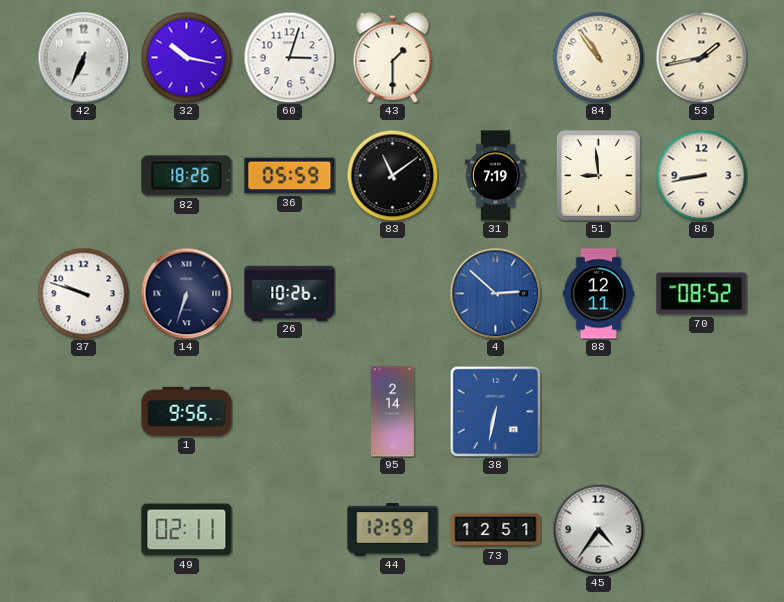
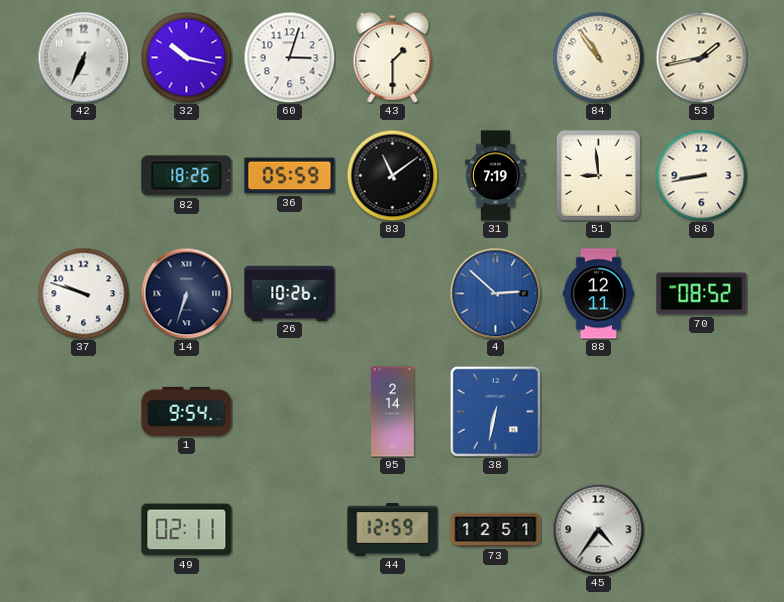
1: 9:56 -> 9:54
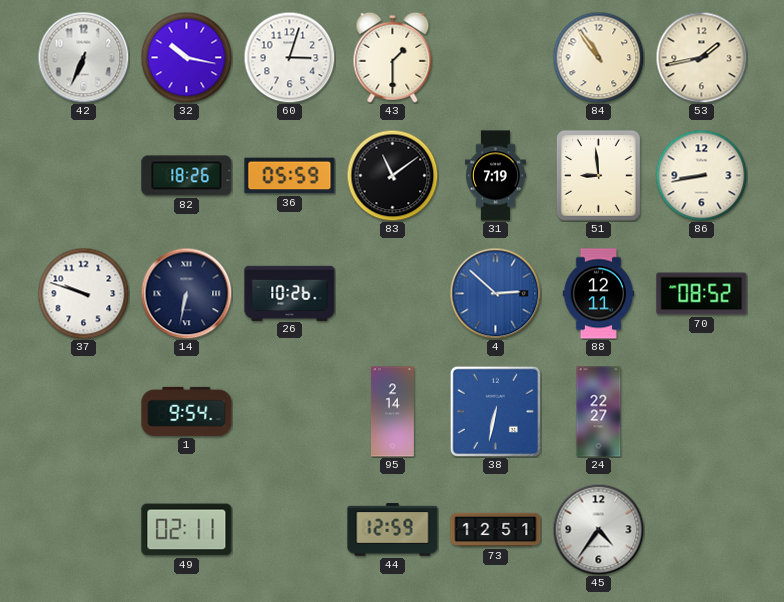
14: 6:33 -> 6:32
24: none -> 22:27
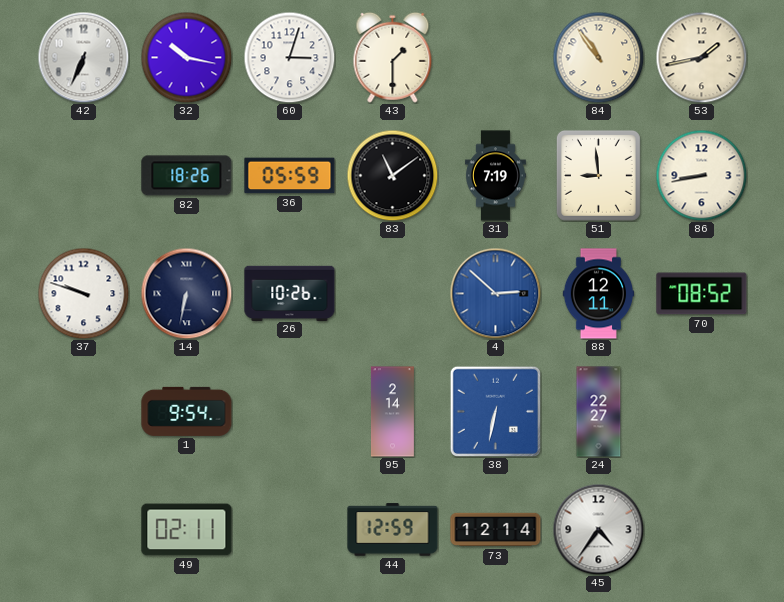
73: 12:51 -> 12:14
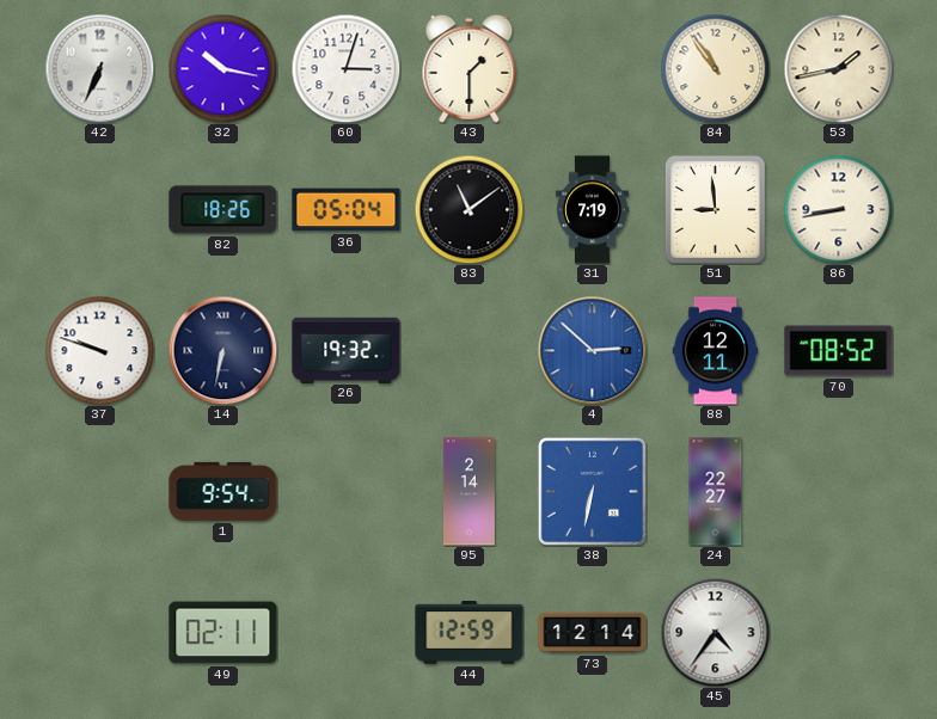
36: 05:59 -> 05:04
26: 10:26 -> 19:32
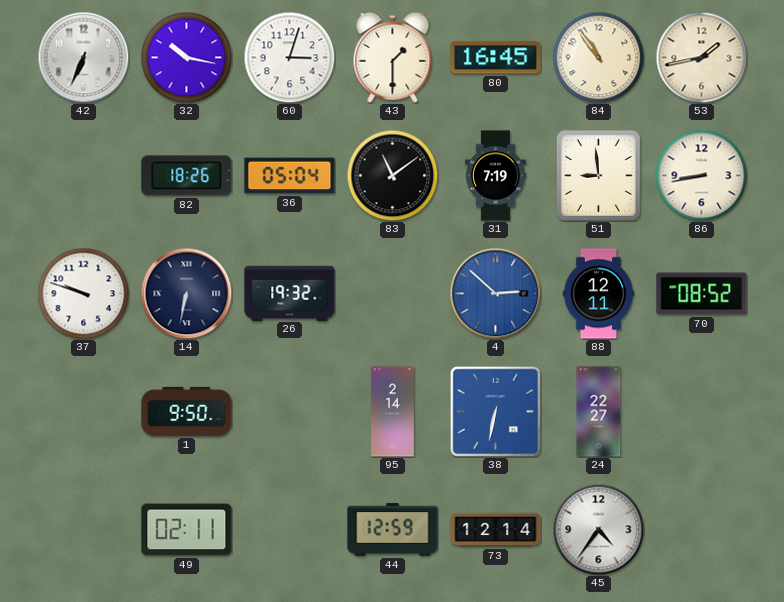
80: none -> 16:45
1: 9:54 -> 9:50
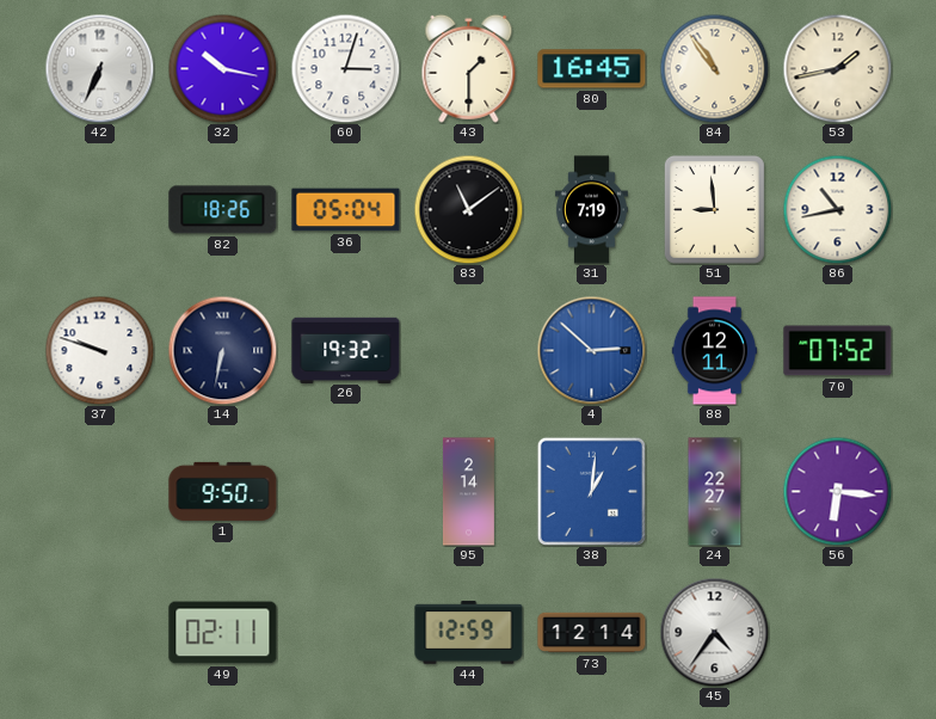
86: 8:43 -> 10:43
70: 08:52 -> 07:52
38: 6:32 -> 1:01
56: none -> 6:16
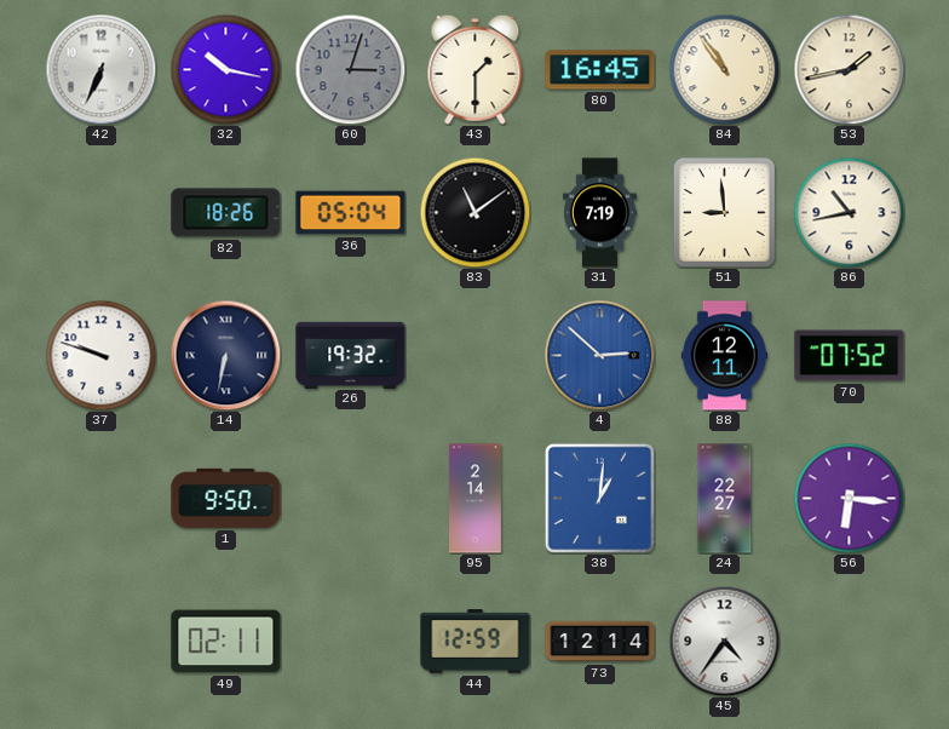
60 dial: white -> grey
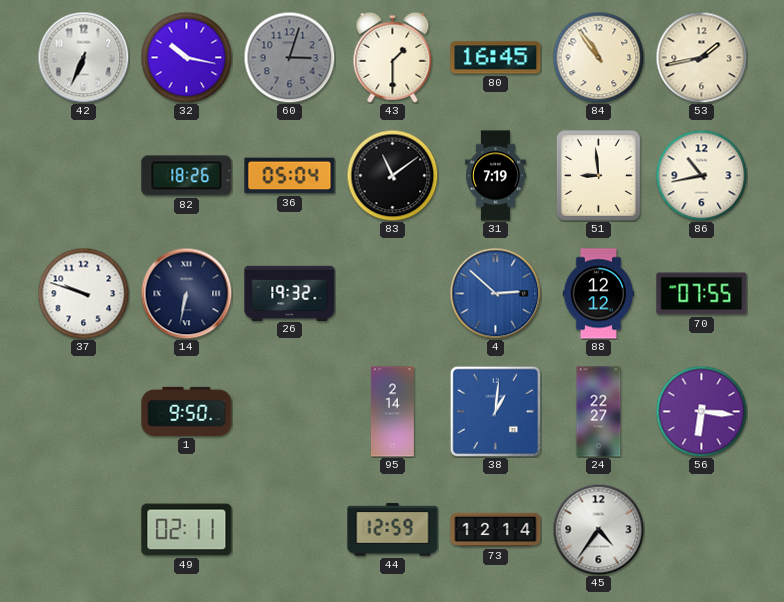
88: 12:11 -> 12:12
70: 07:52 -> 07:55
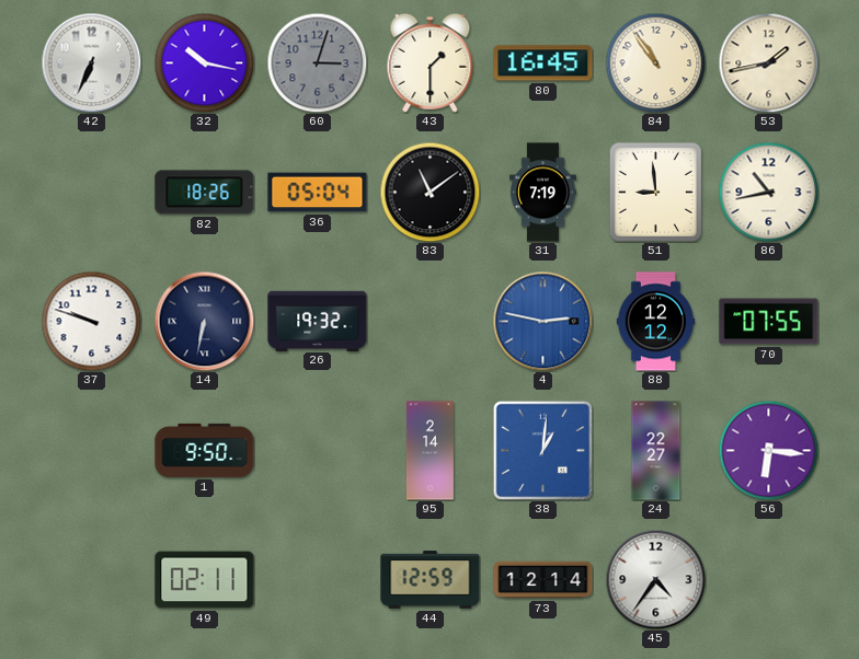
4: 2:52 -> 2:47
